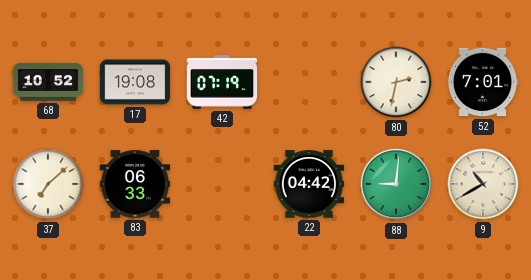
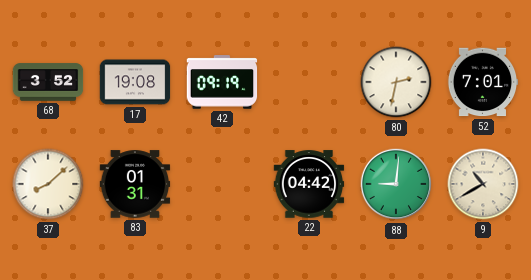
68: 10:52 -> 3:52
42: 07:19 -> 09:19
37: 7:08 -> 8:08
83: 06:33 -> 01:31
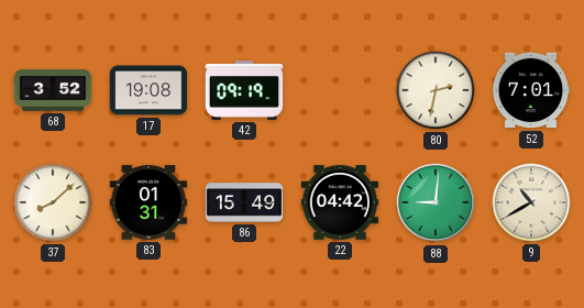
86: none -> 15:49
